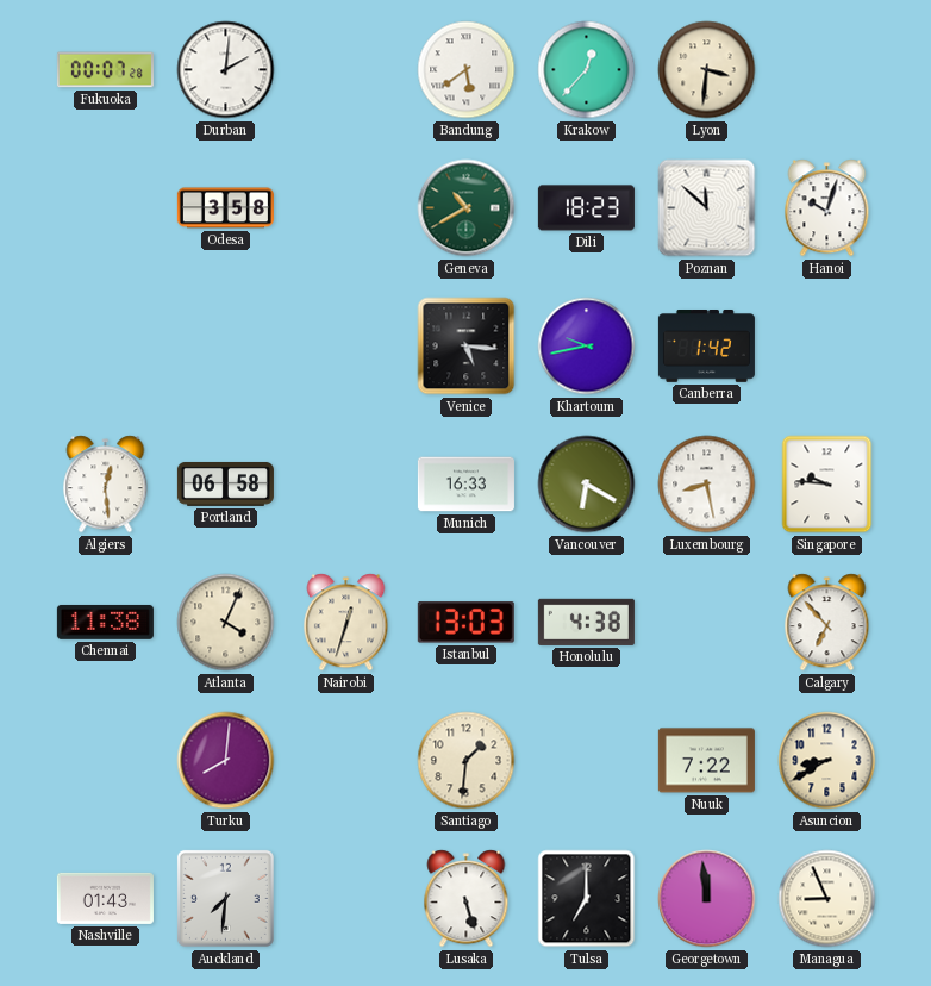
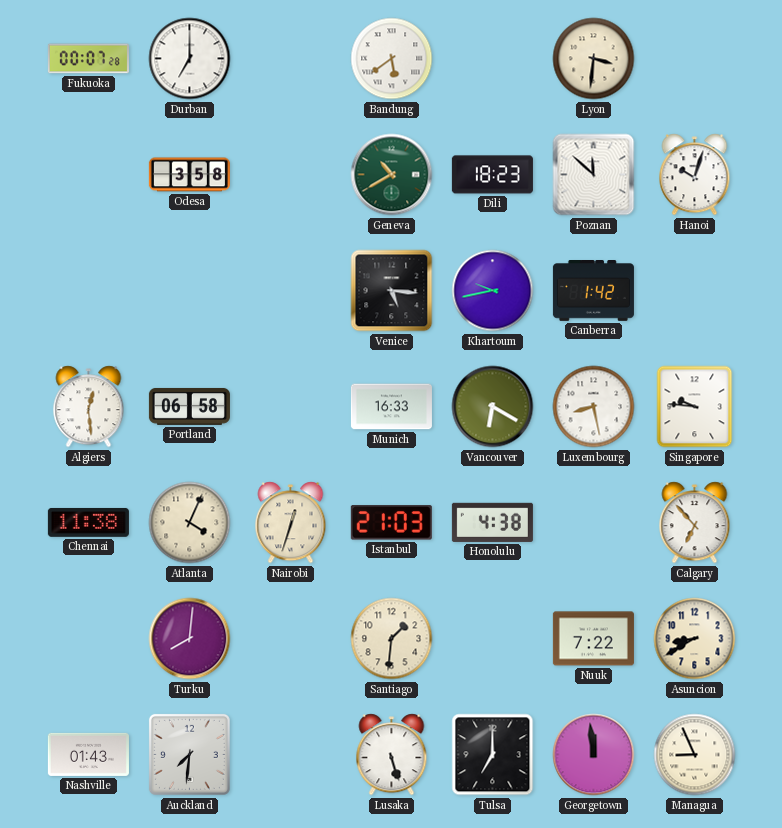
Durban: 2:01 -> 7:00
Krakow: 12:37 -> none
Istanbul: 13:03 -> 21:03
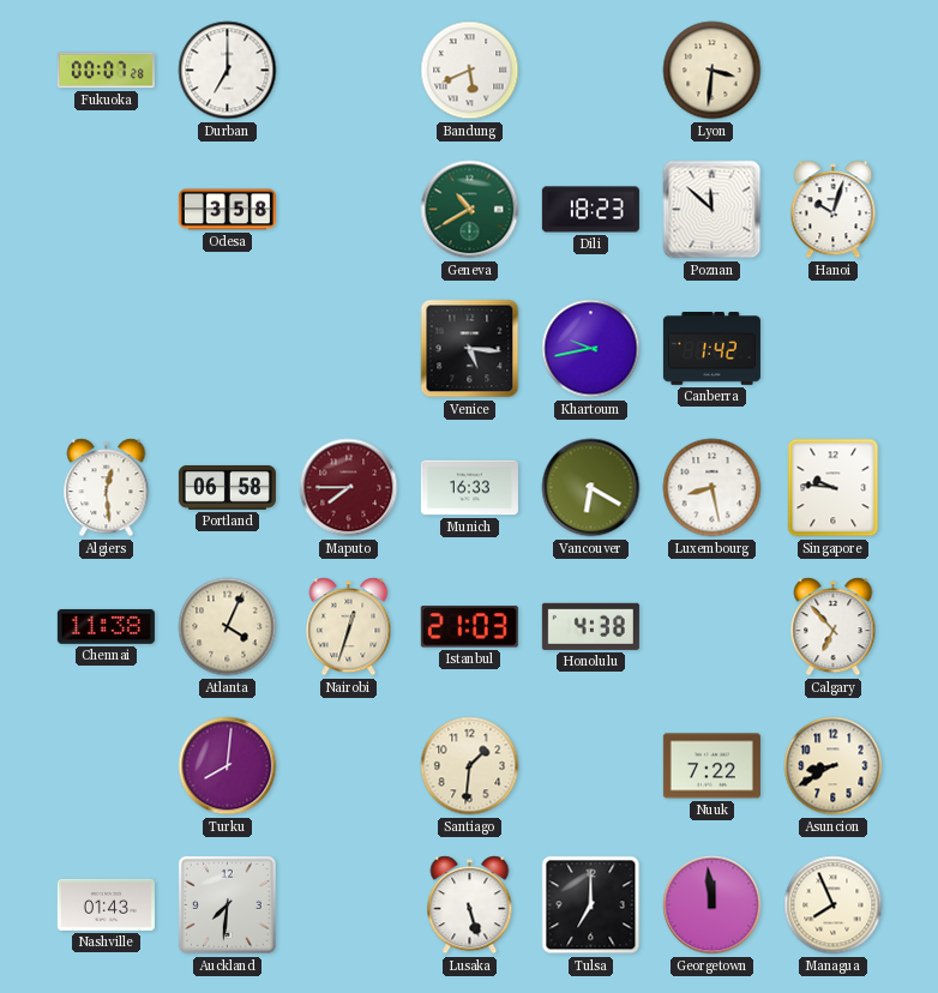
Bandung: 5:39 -> 5:41
Maputo: none -> 7:45
Managua: 8:56 -> 7:56
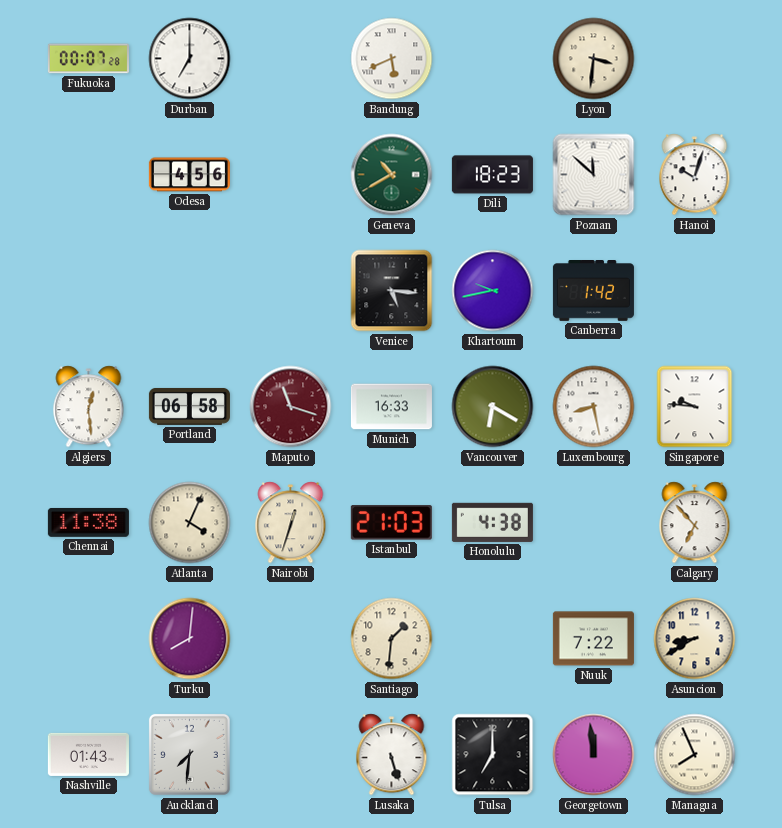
Odesa: 3:58 -> 4:56
Maputo: 7:45 -> 11:18
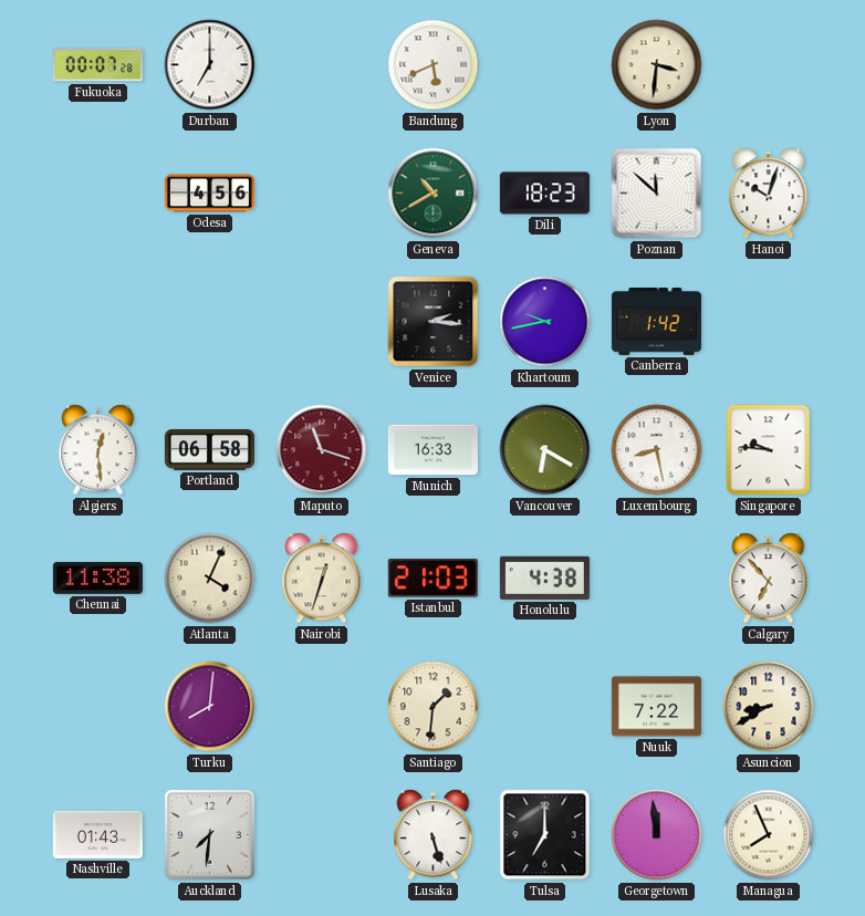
Venice: 5:16 -> 2:16
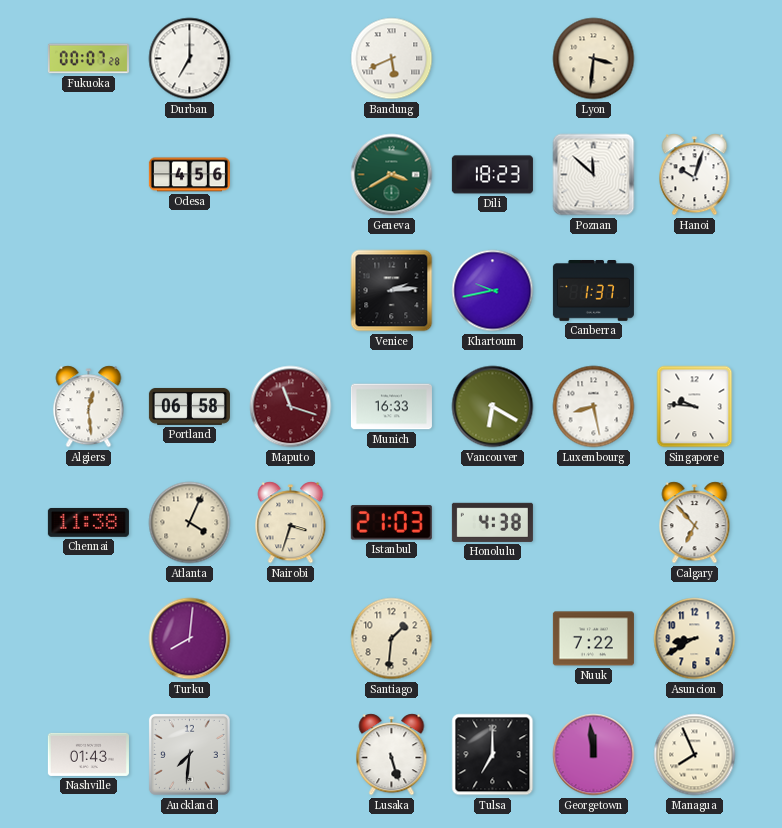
Geneva: 10:40 -> 3:40
Venice: 2:16 -> 2:14
Canberra: 1:42 -> 1:37
Nairobi: 12:33 -> 3:33
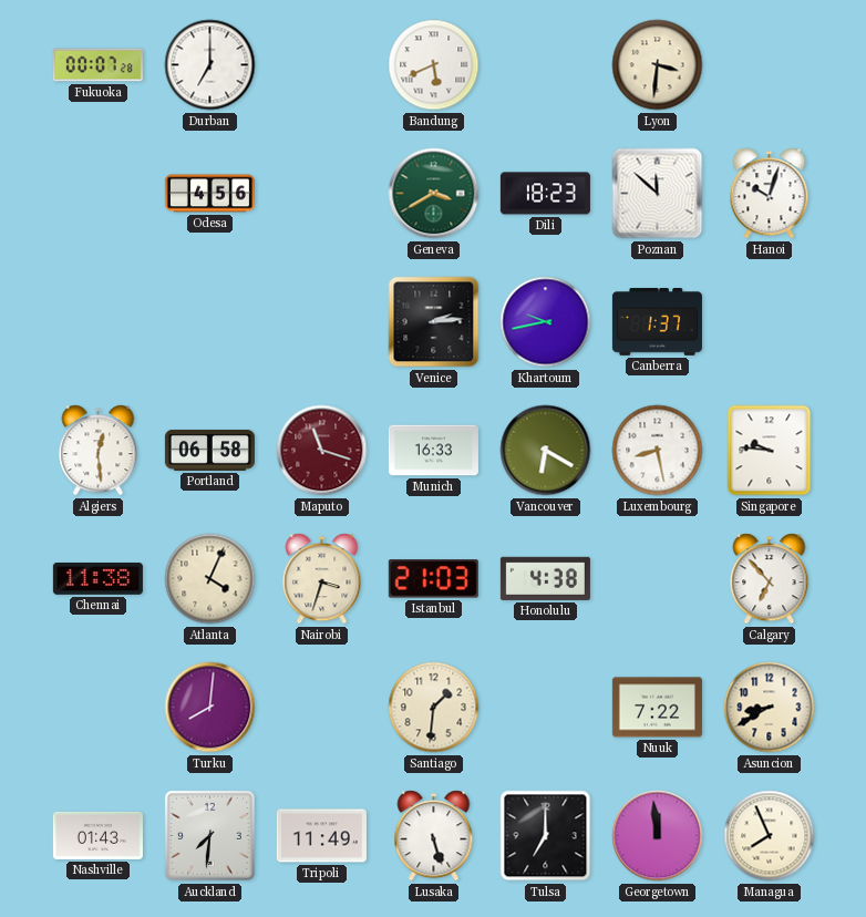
Tripoli: none -> 11:49
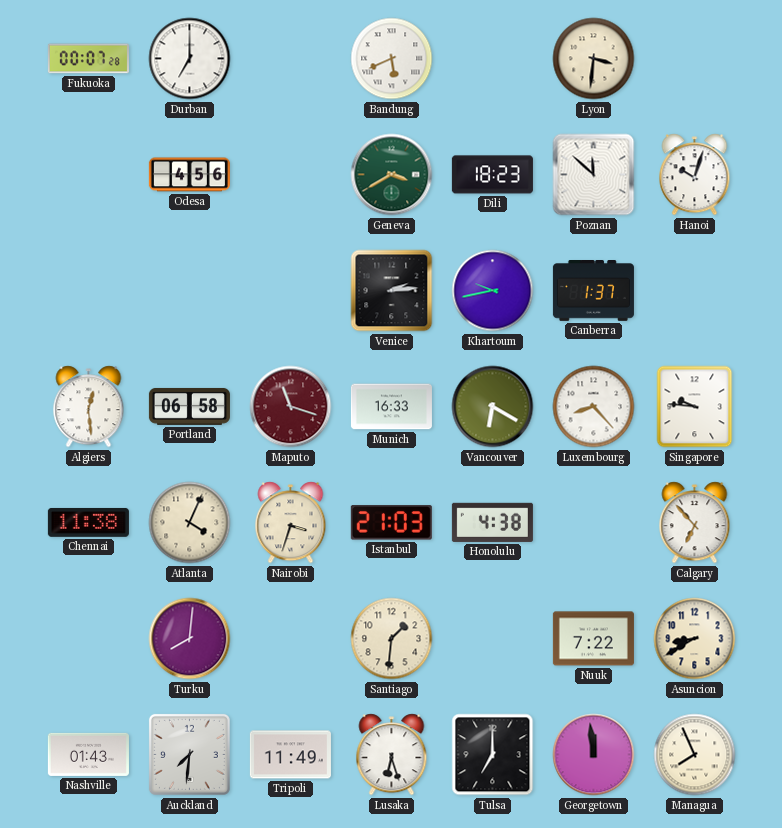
Luxembourg: 8:28 -> 8:23
Lusaka: 5:27 -> 6:27
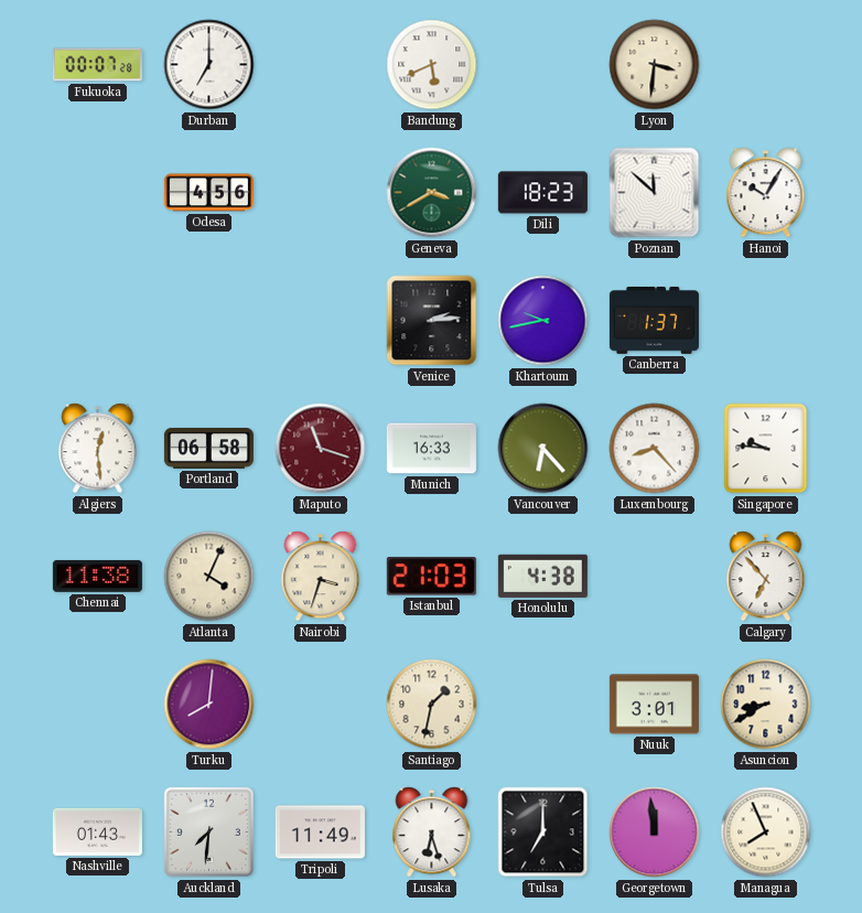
Hanoi: 10:03 -> 10:05
Vancouver: 6:20 -> 6:23
Santiago: 1:31 -> 1:32
Nuuk: 7:22 -> 3:01
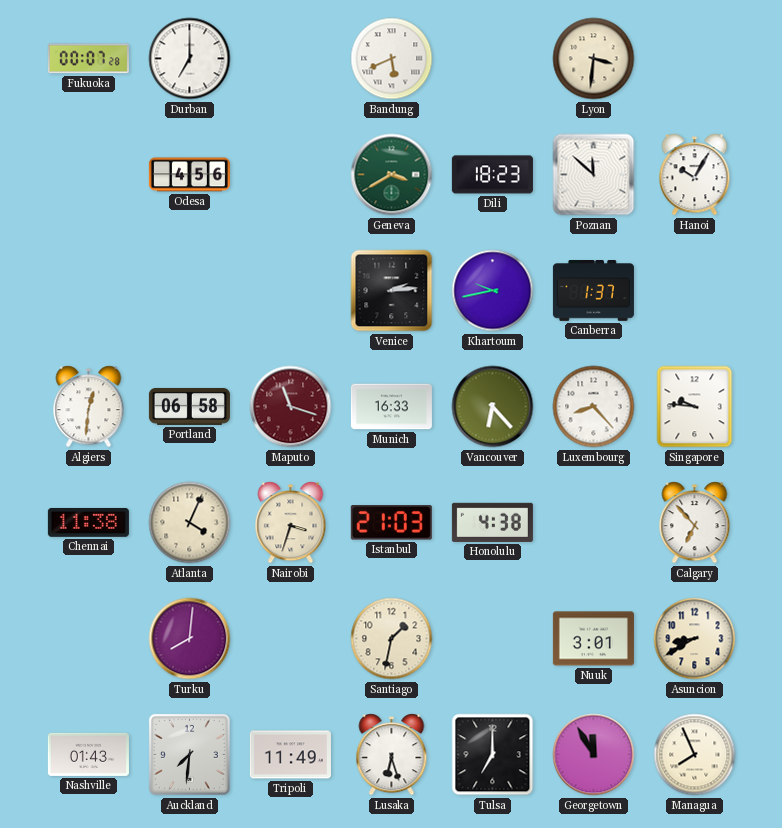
Algiers: 12:29 -> 12:31
Georgetown: 11:59 -> 11:55
